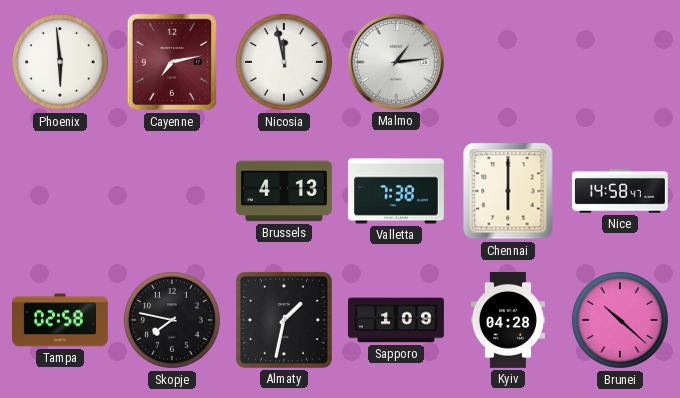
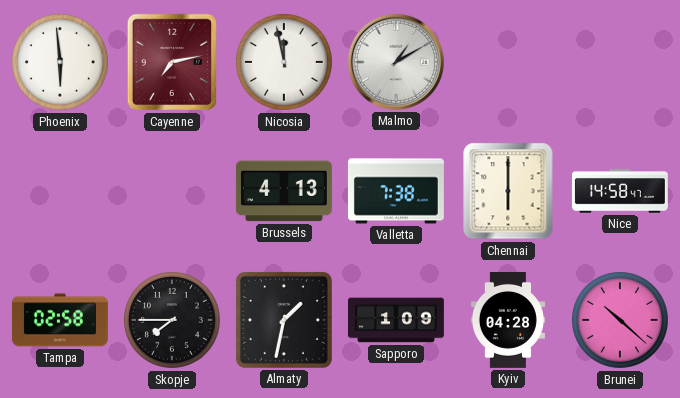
Malmo: 1:14 -> 1:10
Skopje: 7:47 -> 7:45
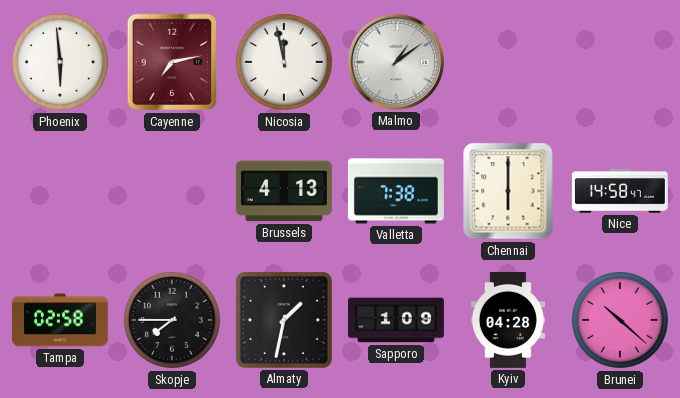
Malmo: 1:10 -> 1:09
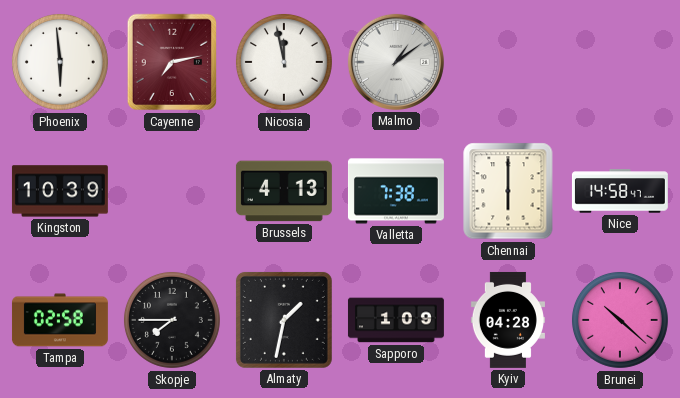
Kingston: none -> 10:39
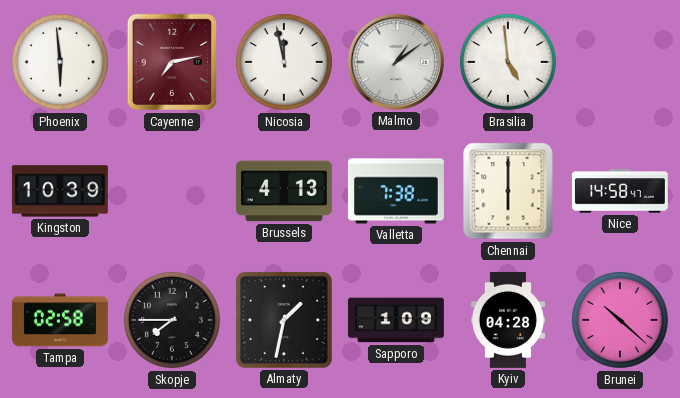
Brasilia: none -> 4:59
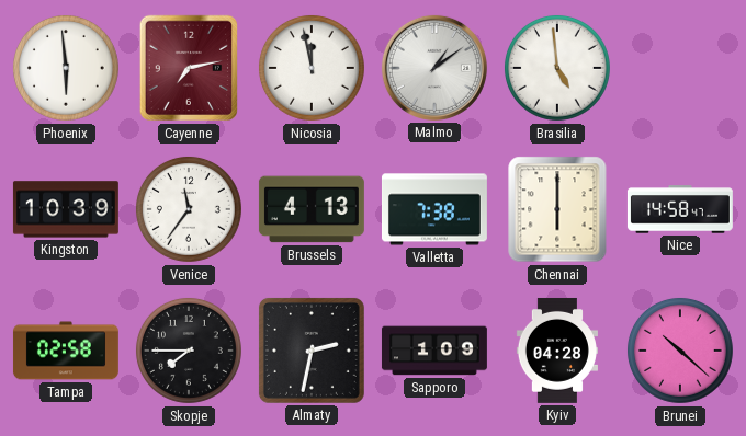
Venice: none -> 11:36
Almaty: 1:32 -> 2:32
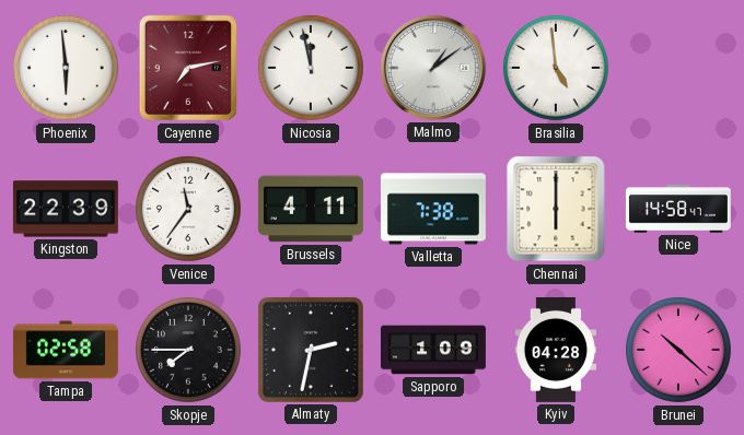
Kingston: 10:39 -> 22:39
Brussels: 4:13 -> 4:11
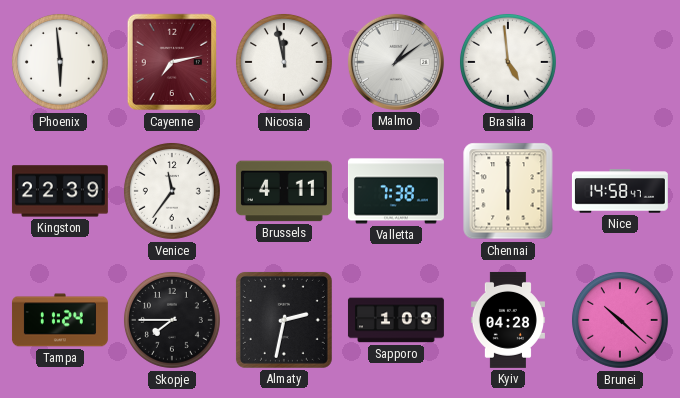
Tampa: 02:58 -> 11:24
